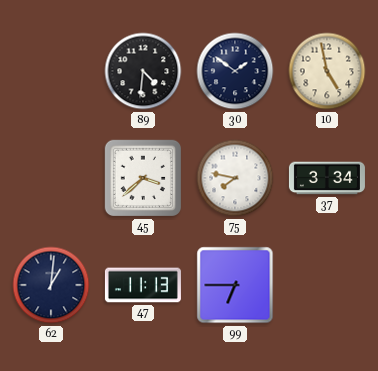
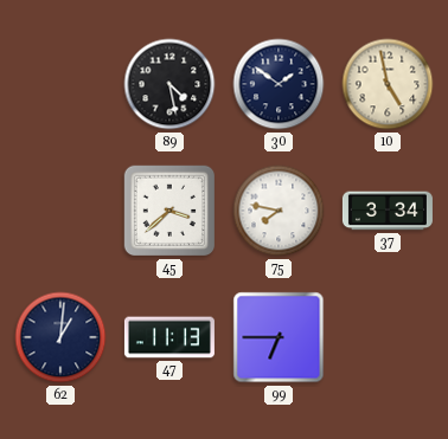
89: 4:31 -> 4:28
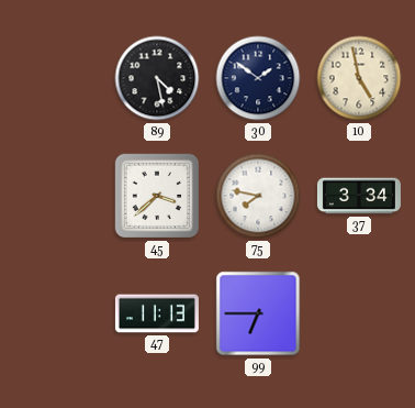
62: 1:01 -> none
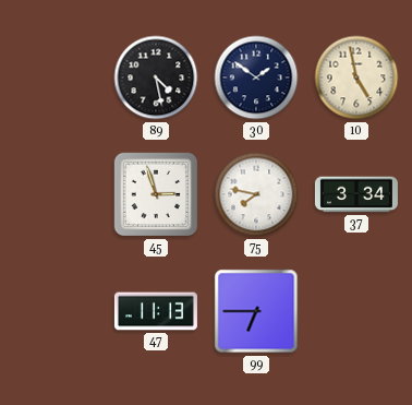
45: 3:38 -> 2:57
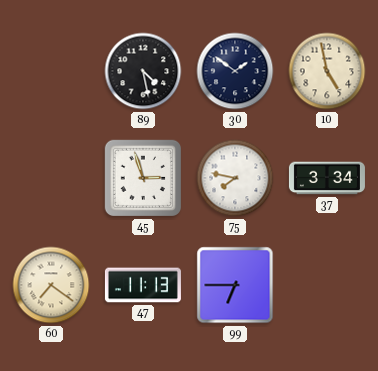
60: none -> 7:21
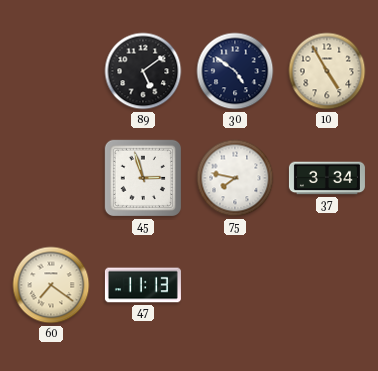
89: 4:28 -> 5:09
30: 1:51 -> 4:51
10: 4:58 -> 4:55
99: 6:45 -> none
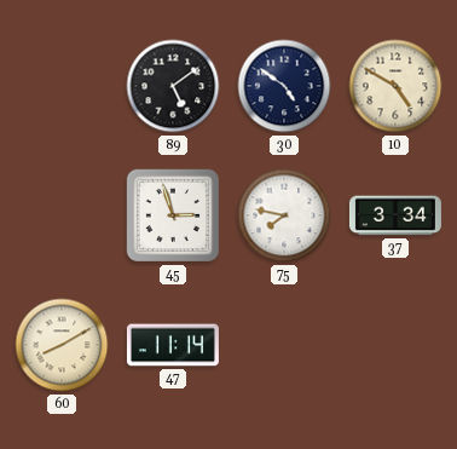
10: 4:55 -> 4:50
60: 7:21 -> 8:10
47: 11:13 -> 11:14
